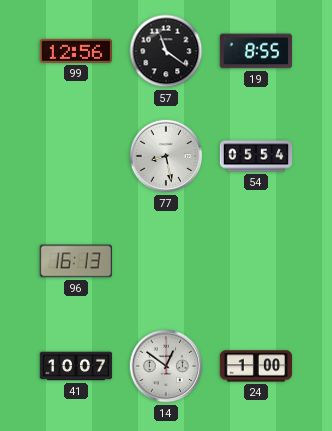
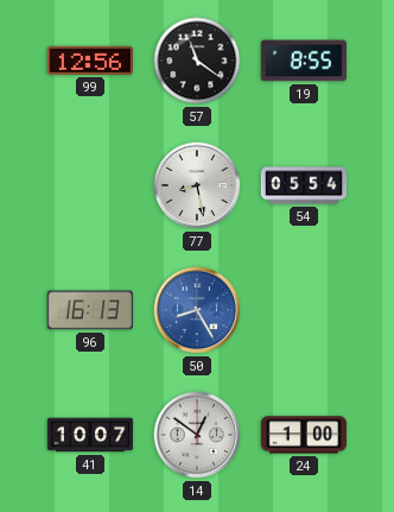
50: none -> 8:25
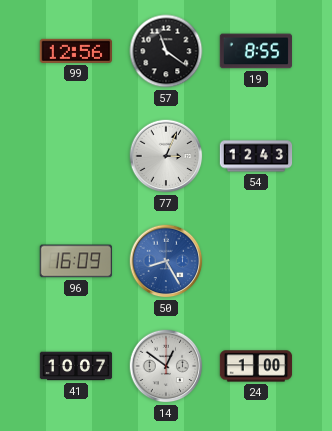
77: 8:28 -> 3:04
54: 05:54 -> 12:43
96: 16:13 -> 16:09
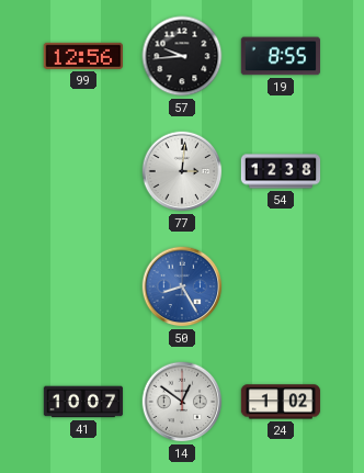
57: 11:21 -> 9:44
77: 3:04 -> 3:01
54: 12:43 -> 12:38
96: 16:09 -> none
24: 1:00 -> 1:02
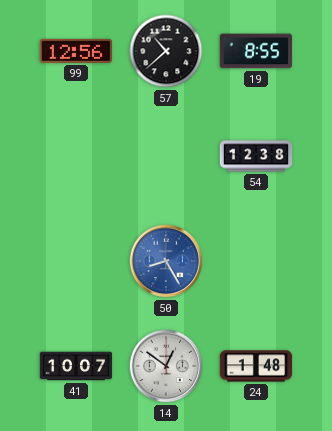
57: 9:44 -> 10:38
77: 3:01 -> none
24: 1:02 -> 1:48
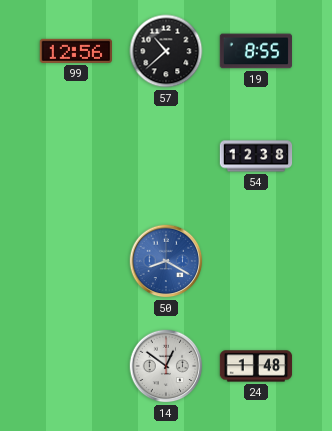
50: 8:25 -> 8:20
41: 10:07 -> none
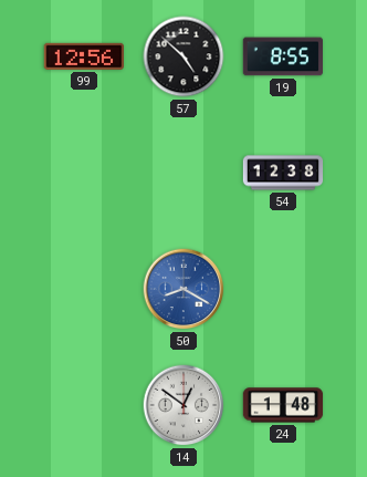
57: 10:38 -> 4:52
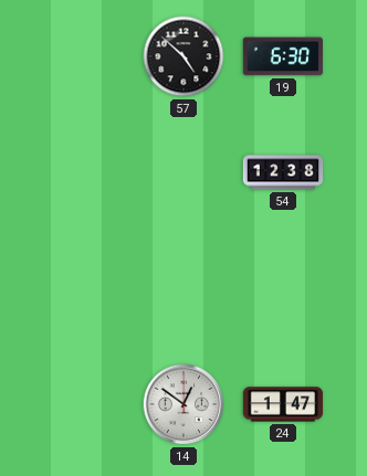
99: 12:56 -> none
19: 8:55 -> 6:30
50: 8:20 -> none
24: 1:48 -> 1:47
